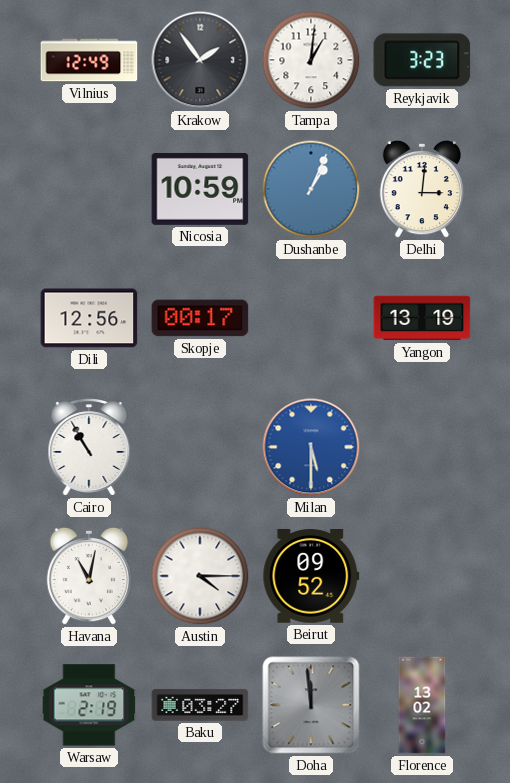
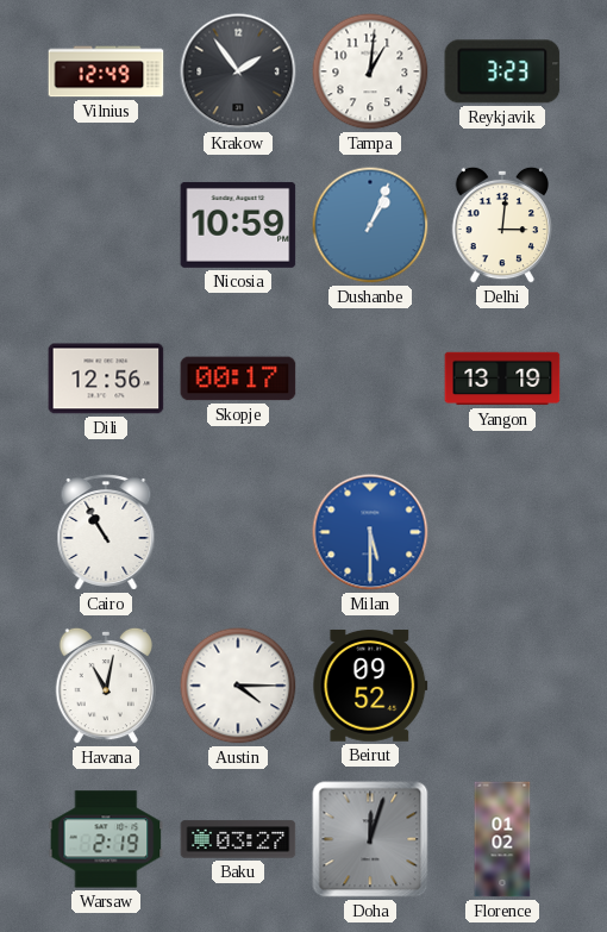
Doha: 11:59 -> 12:03
Florence: 13:02 -> 01:02
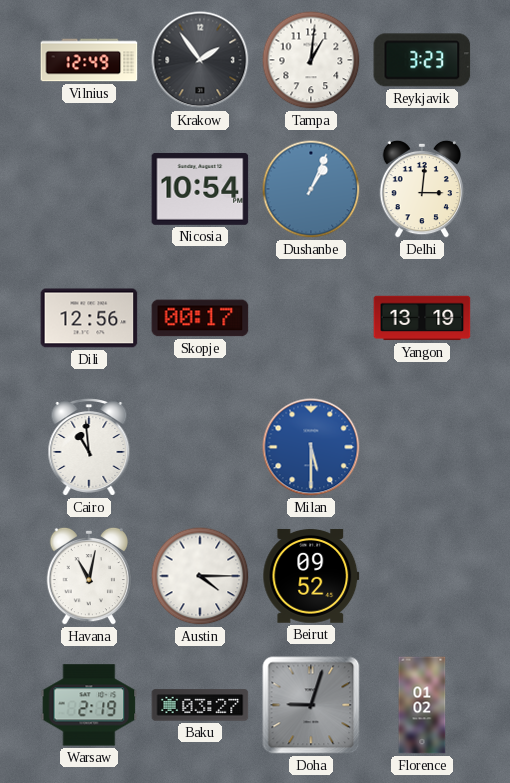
Nicosia: 10:59 -> 10:54
Cairo: 10:55 -> 10:59
Doha: 12:03 -> 9:03
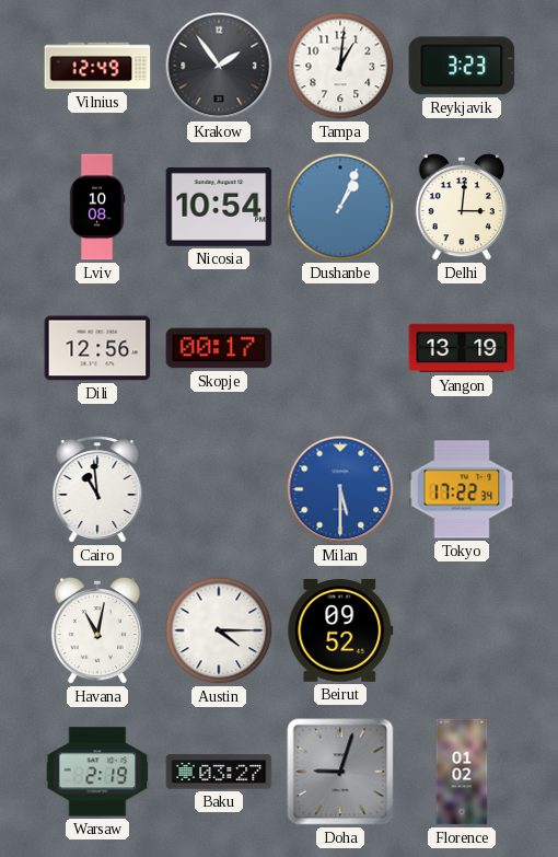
Lviv: none -> 10:08
Tokyo: none -> 17:22
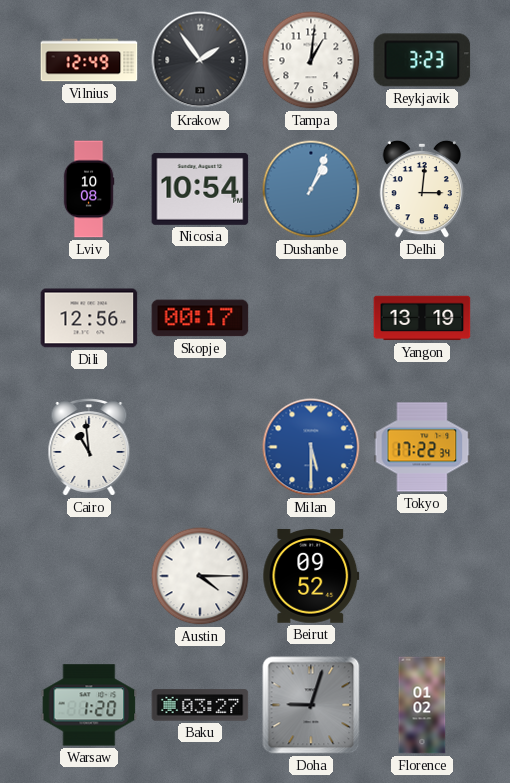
Havana: 11:02 -> none
Warsaw: 2:19 -> 1:20
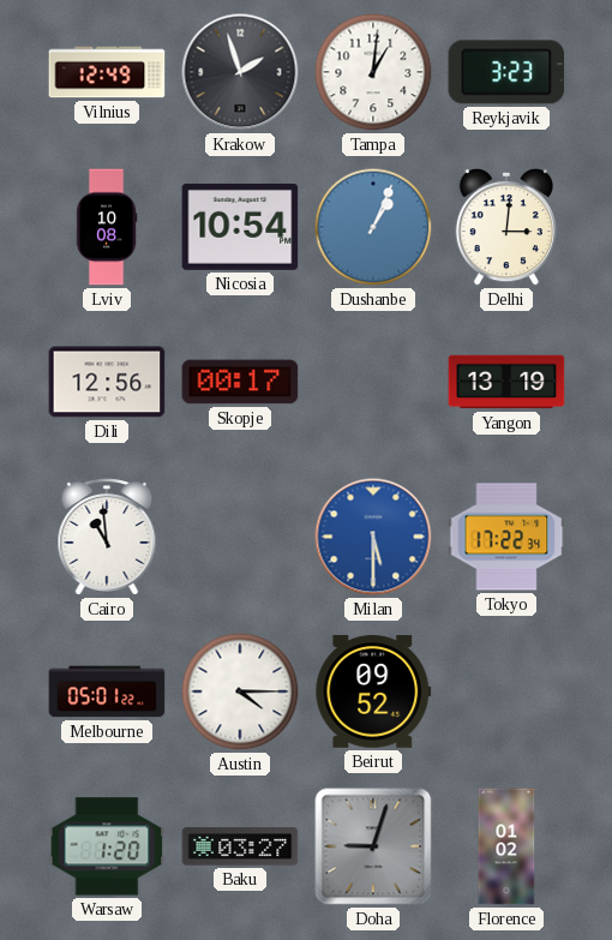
Krakow: 1:54 -> 1:57
Melbourne: none -> 05:01
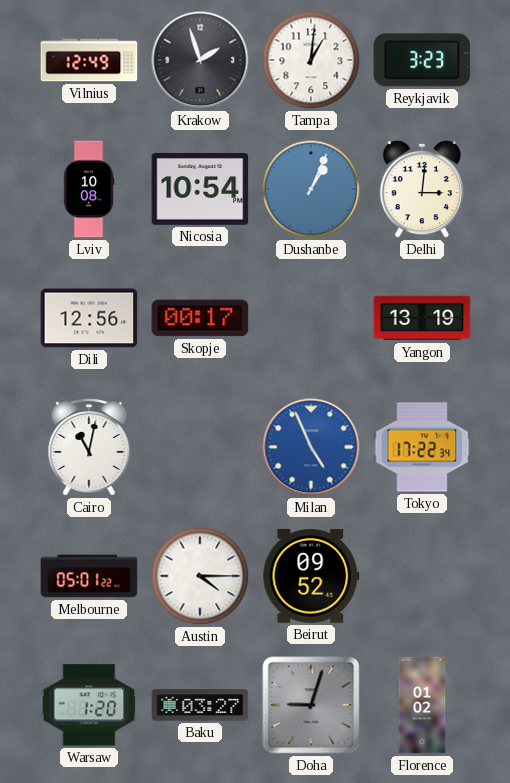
Cairo: 10:59 -> 11:02
Milan: 5:30 -> 4:56
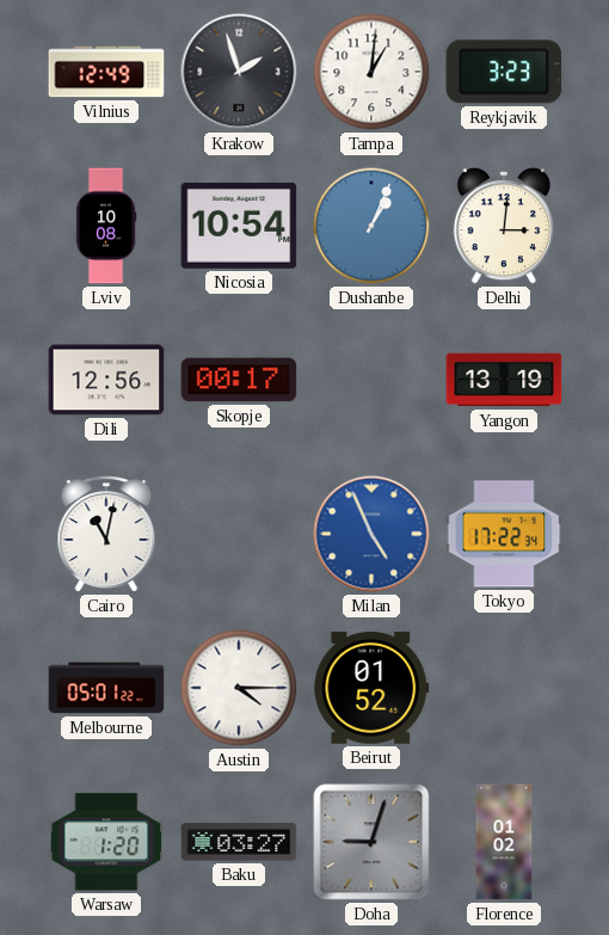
Beirut: 09:52 -> 01:52
